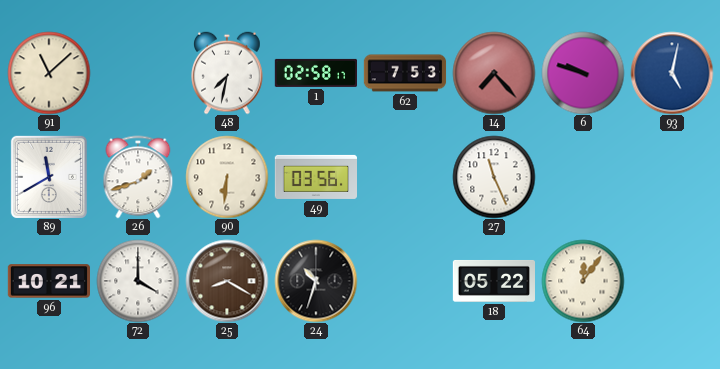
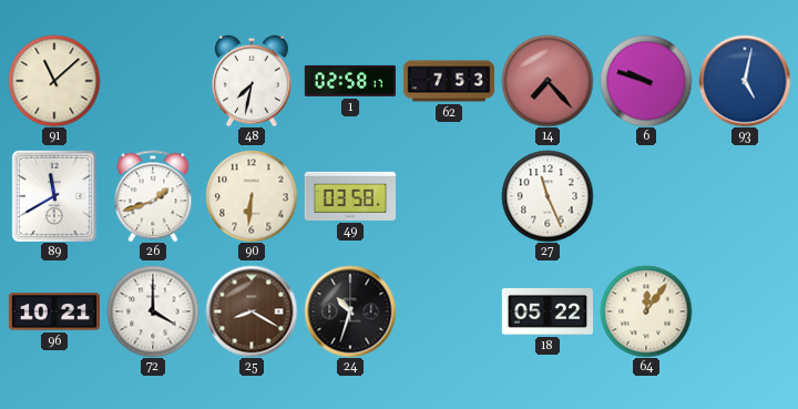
49: 03:56 -> 03:58
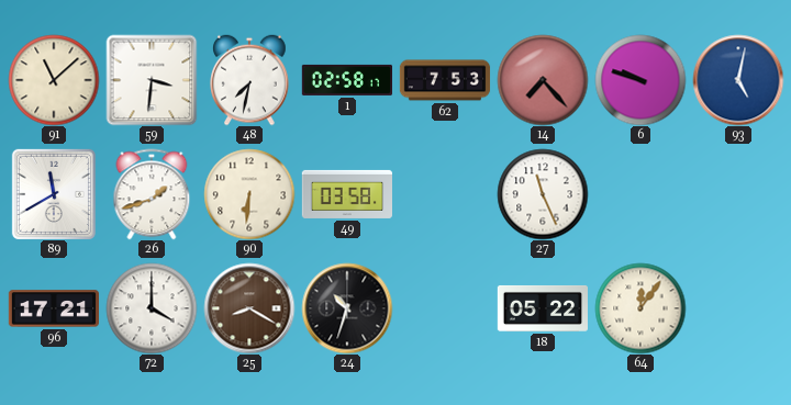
59: none -> 3:31
96: 10:21 -> 17:21
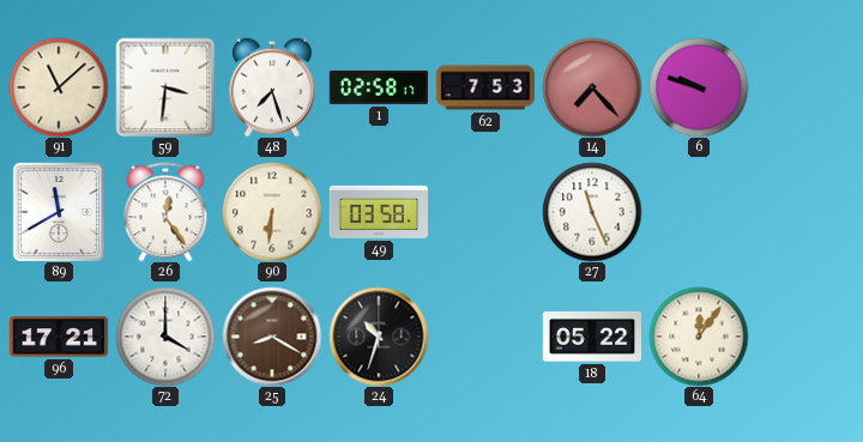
48: 7:32 -> 7:27
93: 5:02 -> none
26: 1:42 -> 12:24
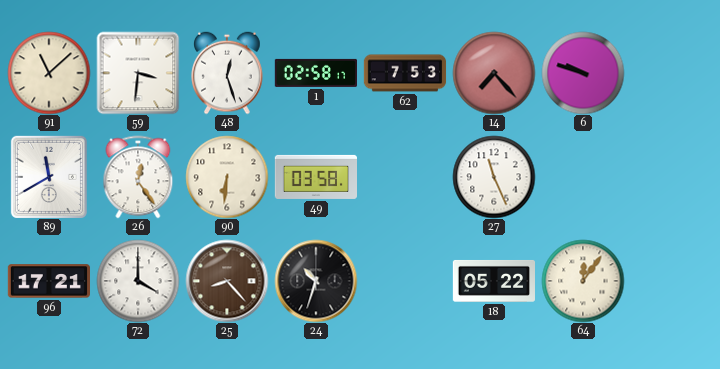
48: 7:27 -> 12:27
25: 8:20 -> 8:23
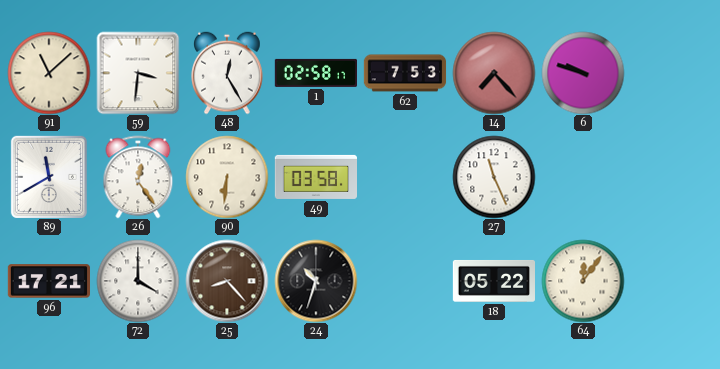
48: 12:27 -> 12:25
